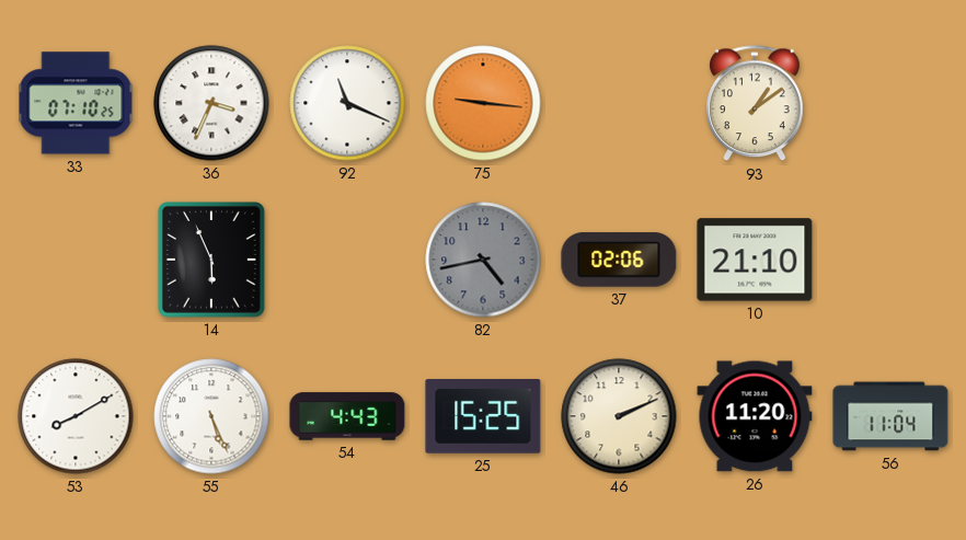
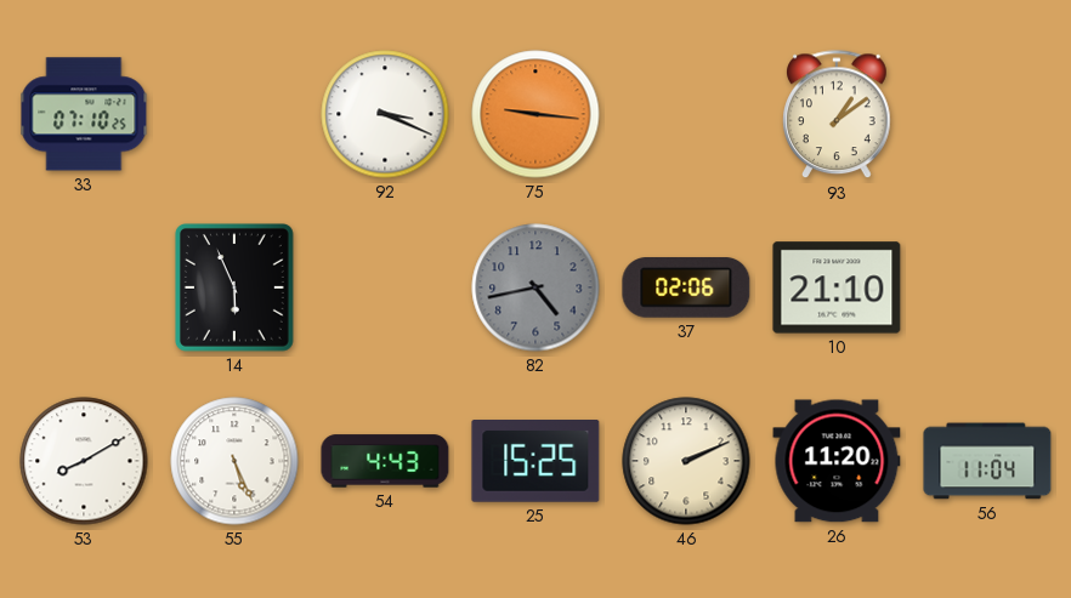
36: 3:34 -> none
92: 11:19 -> 3:19
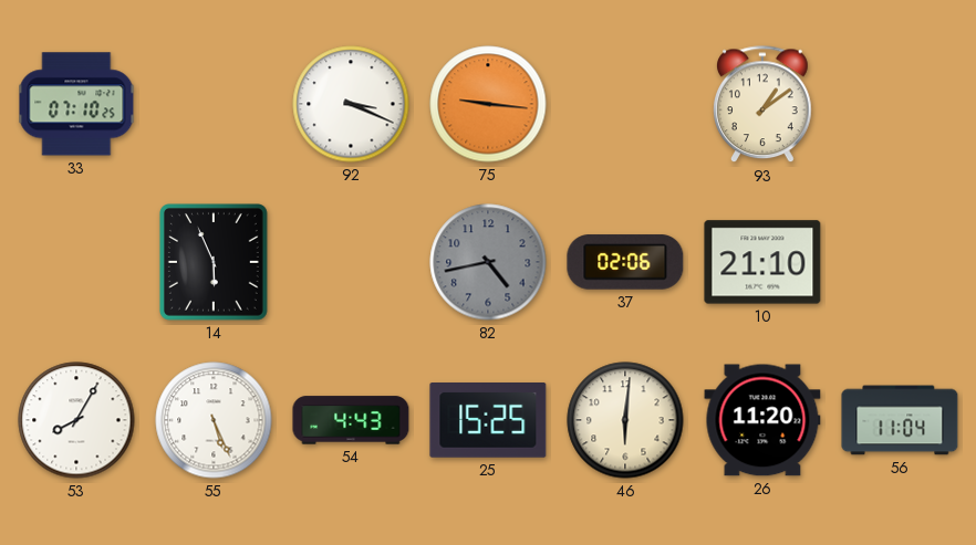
53: 8:10 -> 8:05
46: 2:11 -> 6:01
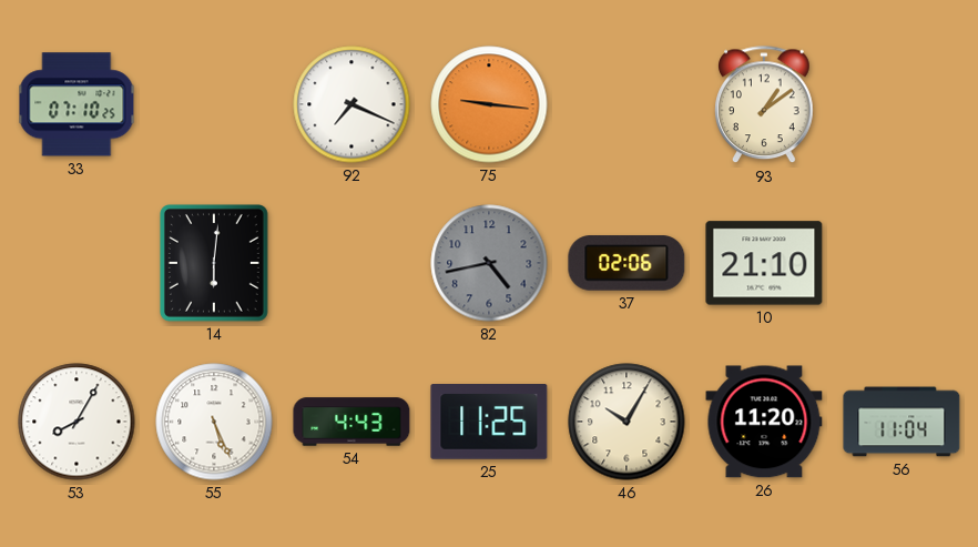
92: 3:19 -> 7:19
14: 5:56 -> 6:01
25: 15:25 -> 11:25
46: 6:01 -> 10:05
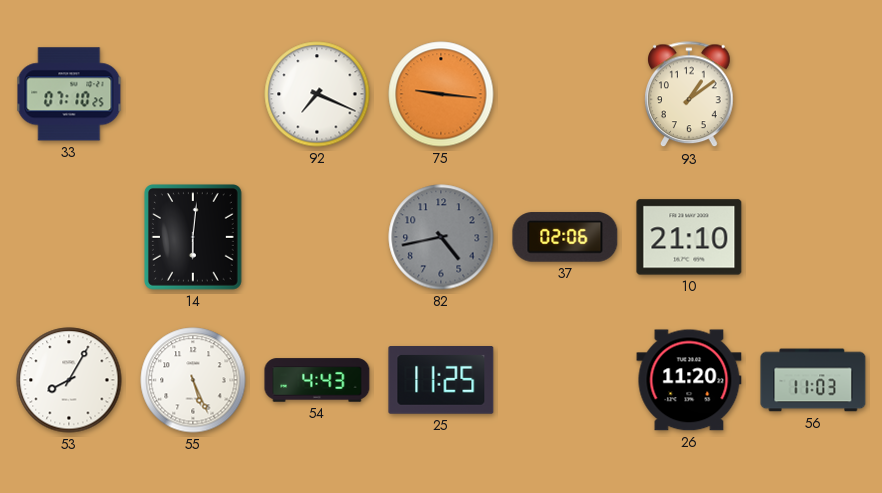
46: 10:05 -> none
56: 11:04 -> 11:03
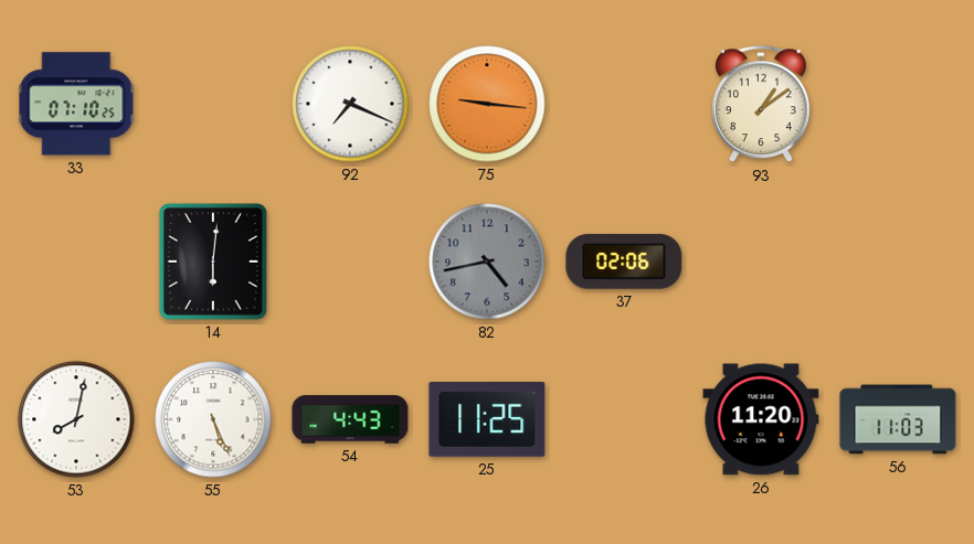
10: 21:10 -> none
53: 8:05 -> 8:02
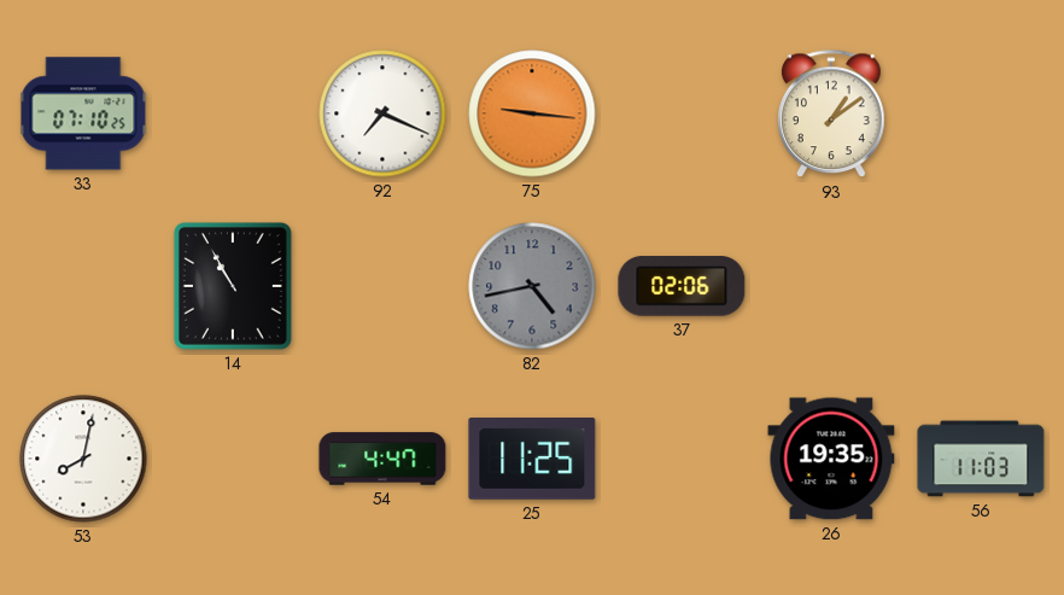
14: 6:01 -> 10:55
55: 5:26 -> none
54: 4:43 -> 4:47
26: 11:20 -> 19:35
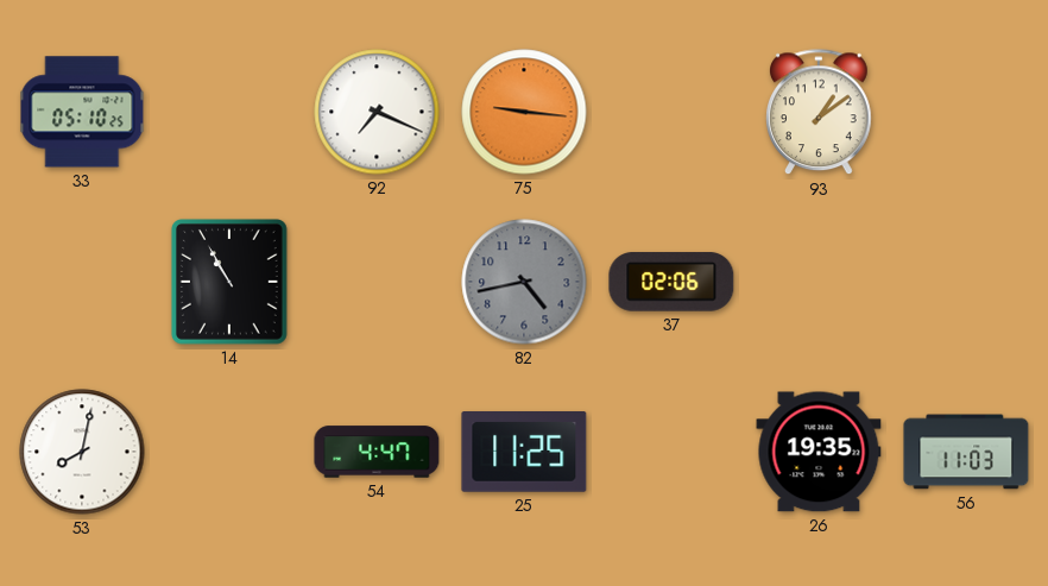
33: 07:10 -> 05:10
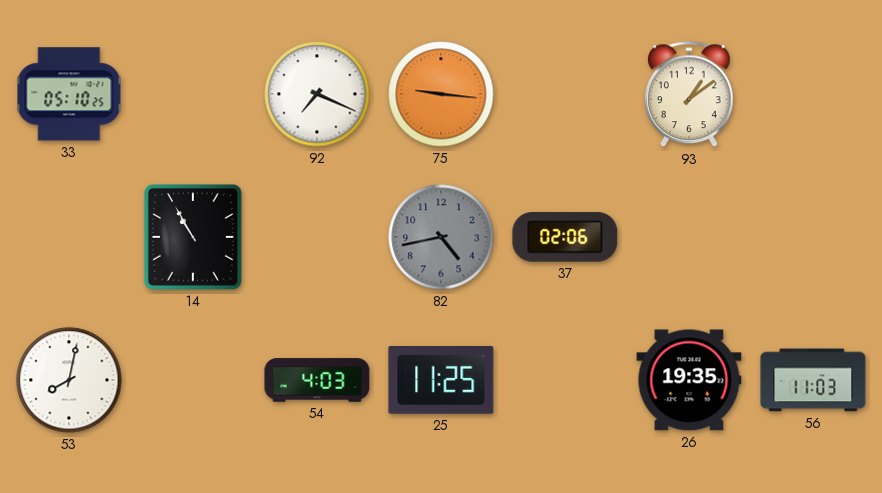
54: 4:47 -> 4:03
